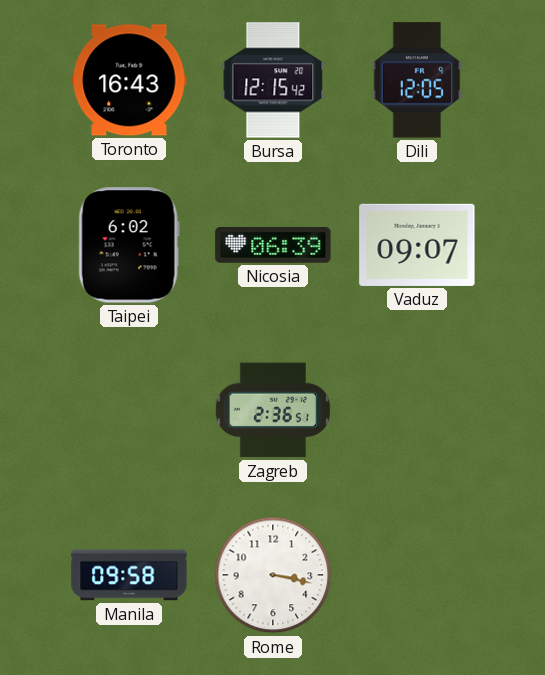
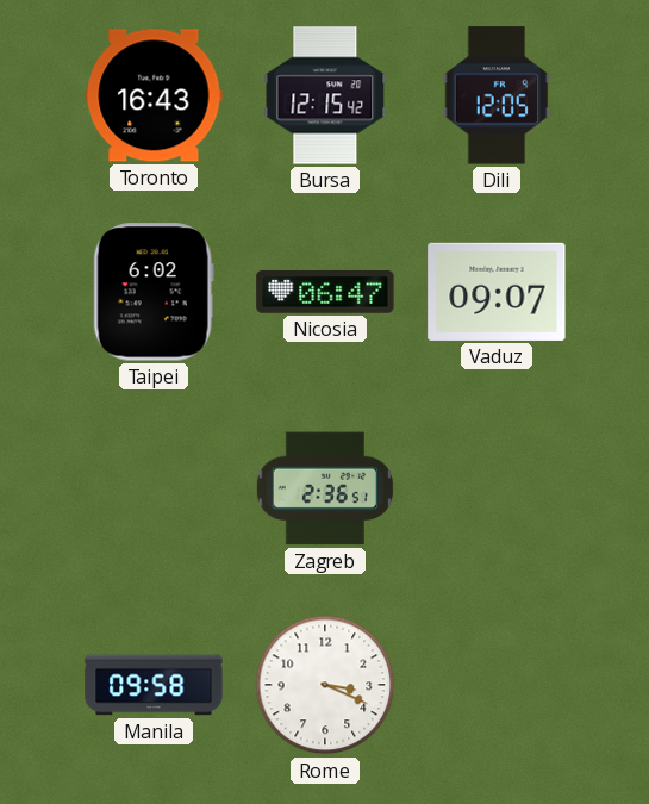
Nicosia: 06:39 -> 06:47
Rome: 3:17 -> 3:19
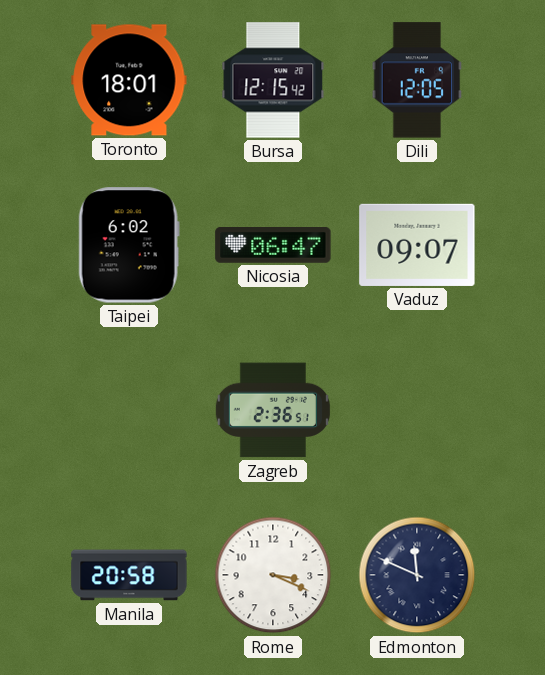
Toronto: 16:43 -> 18:01
Manila: 09:58 -> 20:58
Edmonton: none -> 11:49
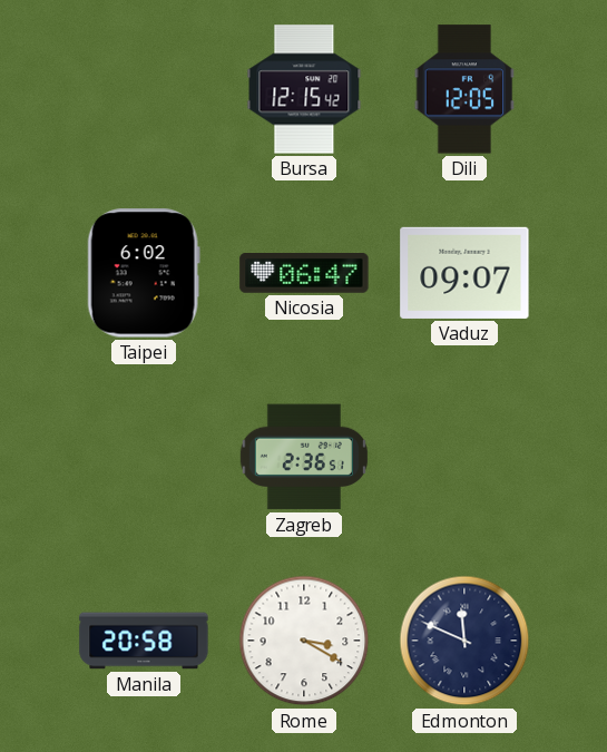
Toronto: 18:01 -> none
Rome: 3:19 -> 3:20
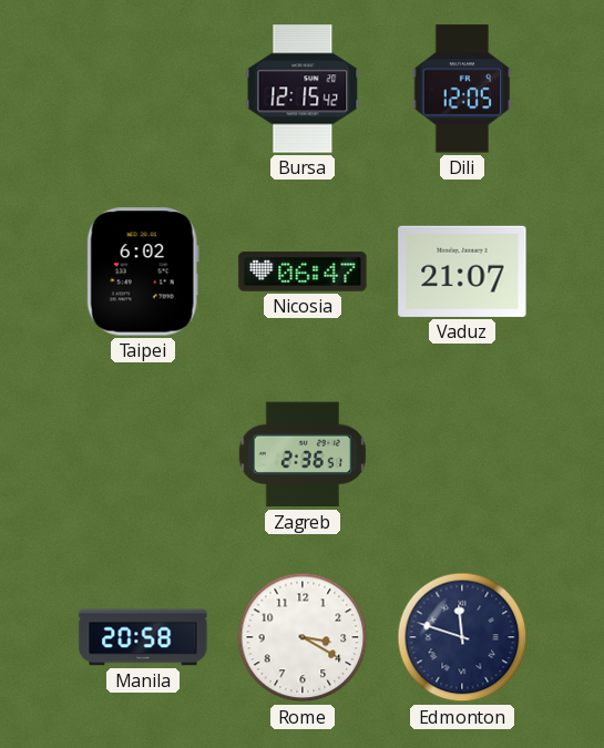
Vaduz: 09:07 -> 21:07
Edmonton: 11:49 -> 11:48
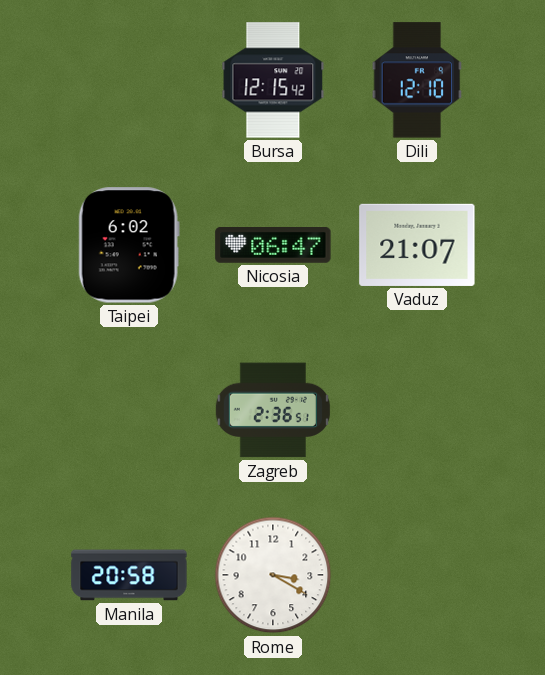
Dili: 12:05 -> 12:10
Edmonton: 11:48 -> none
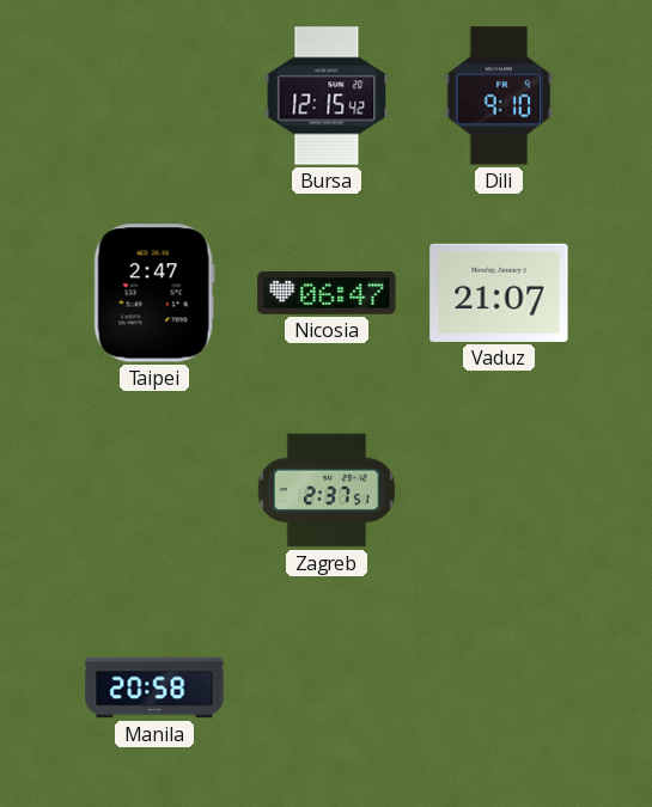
Dili: 12:10 -> 9:10
Taipei: 6:02 -> 2:47
Zagreb: 2:36 -> 2:37
Rome: 3:20 -> none
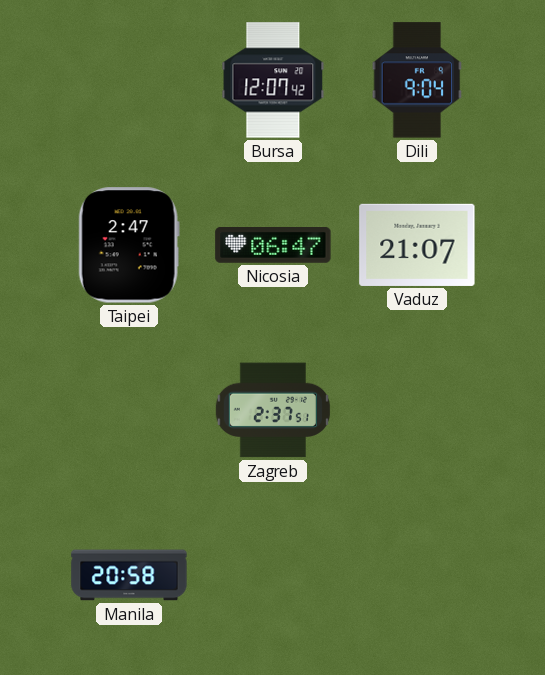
Bursa: 12:15 -> 12:07
Dili: 9:10 -> 9:04
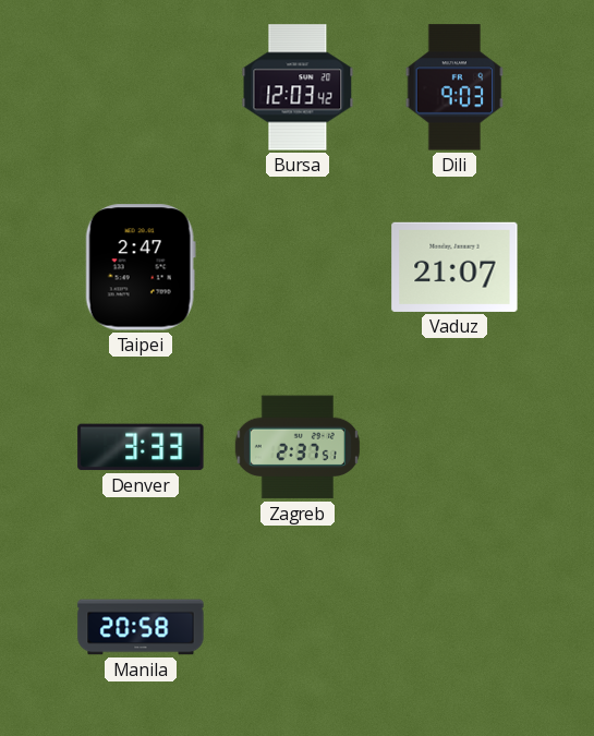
Bursa: 12:07 -> 12:03
Dili: 9:04 -> 9:03
Nicosia: 06:47 -> none
Denver: none -> 3:33
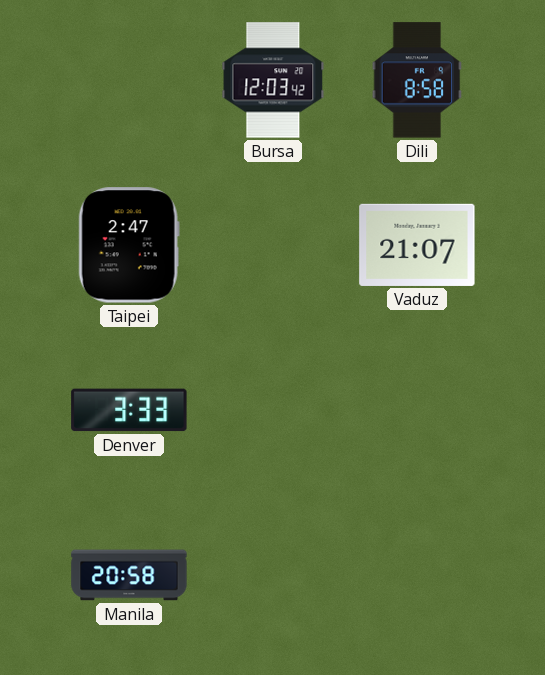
Dili: 9:03 -> 8:58
Zagreb: 2:37 -> none
